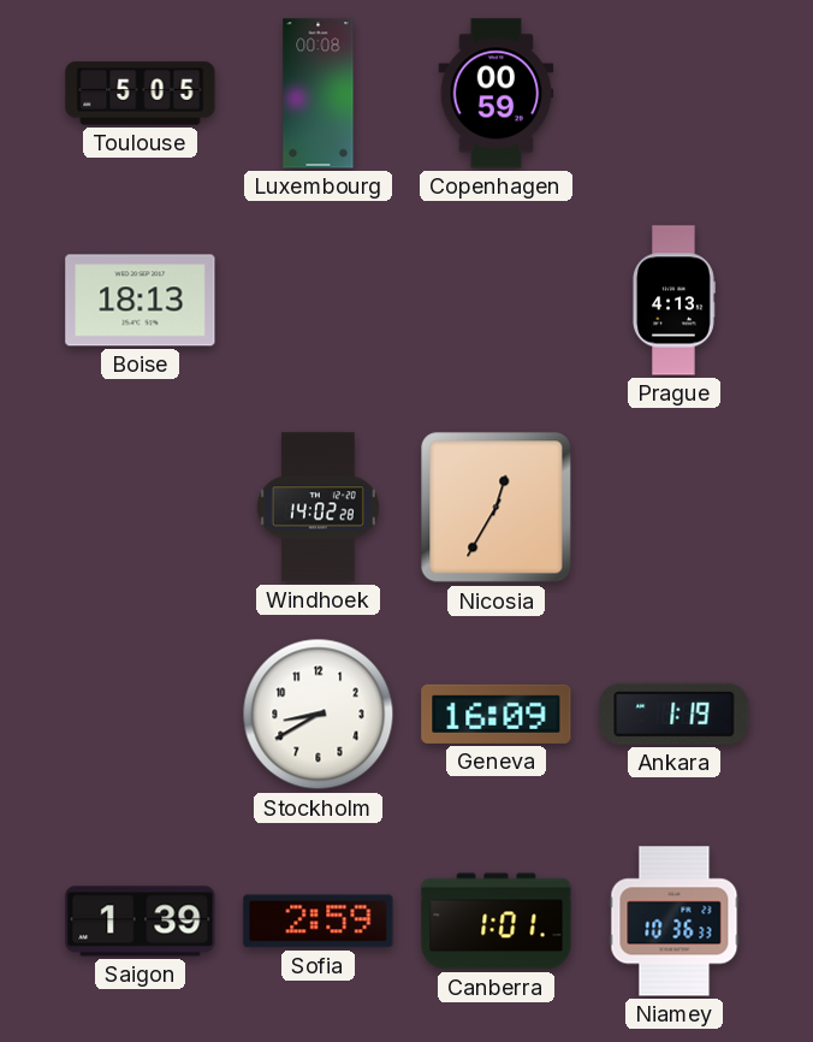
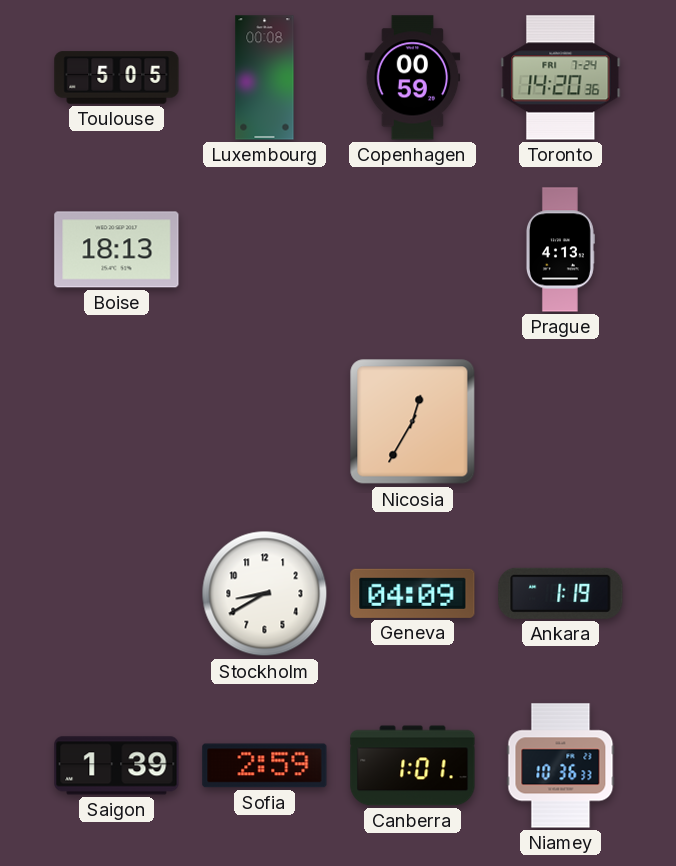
Toronto: none -> 14:20
Windhoek: 14:02 -> none
Geneva: 16:09 -> 04:09
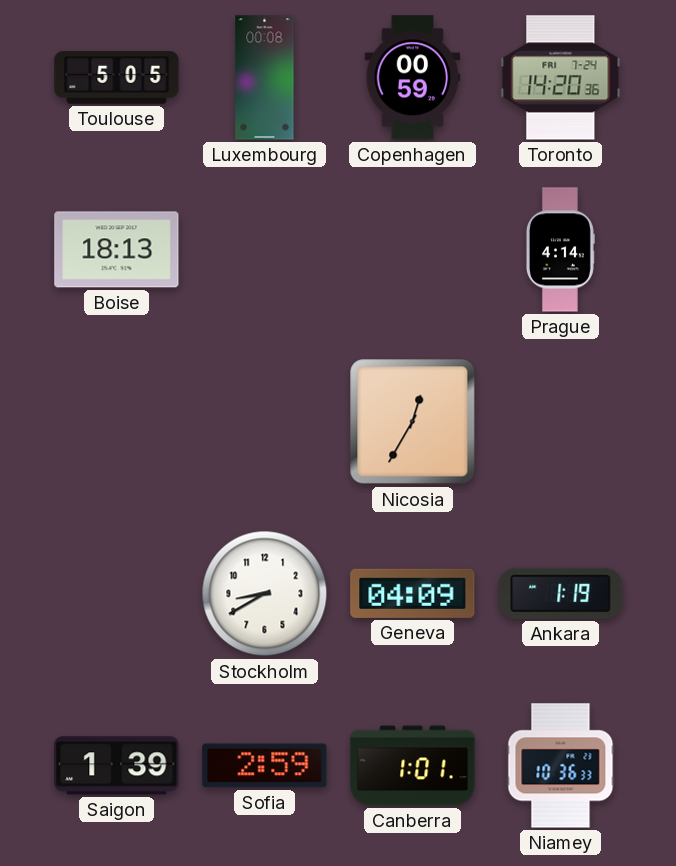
Prague: 4:13 -> 4:14
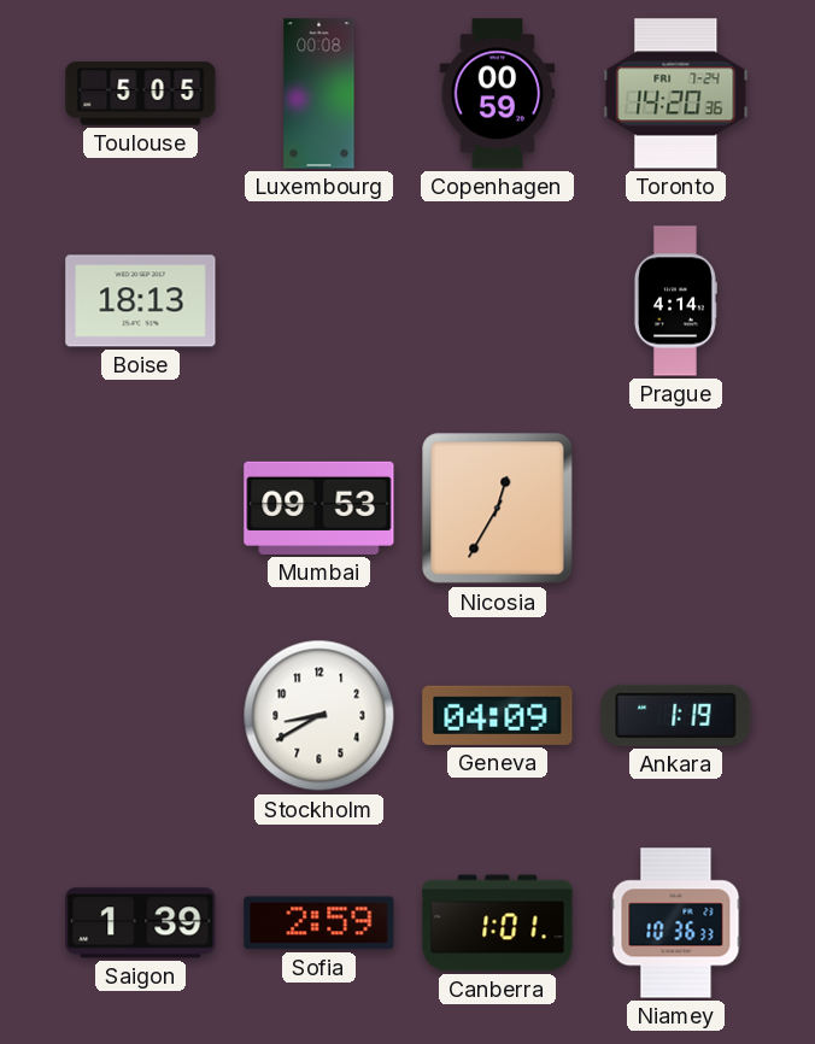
Mumbai: none -> 09:53
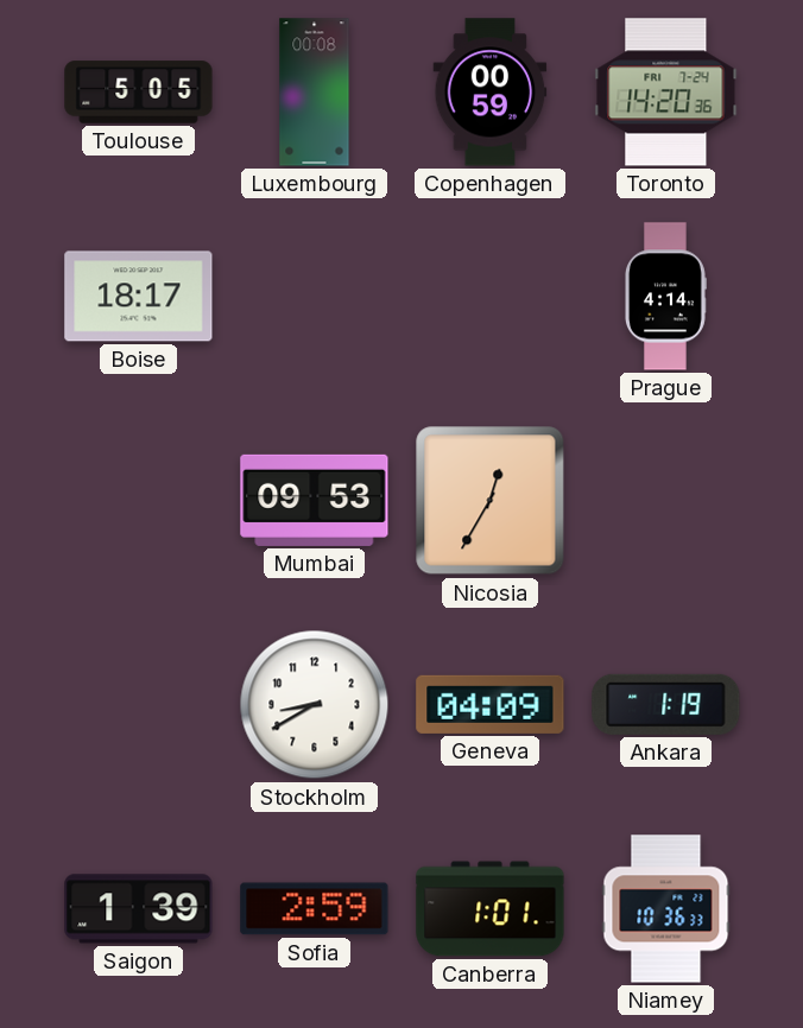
Boise: 18:13 -> 18:17
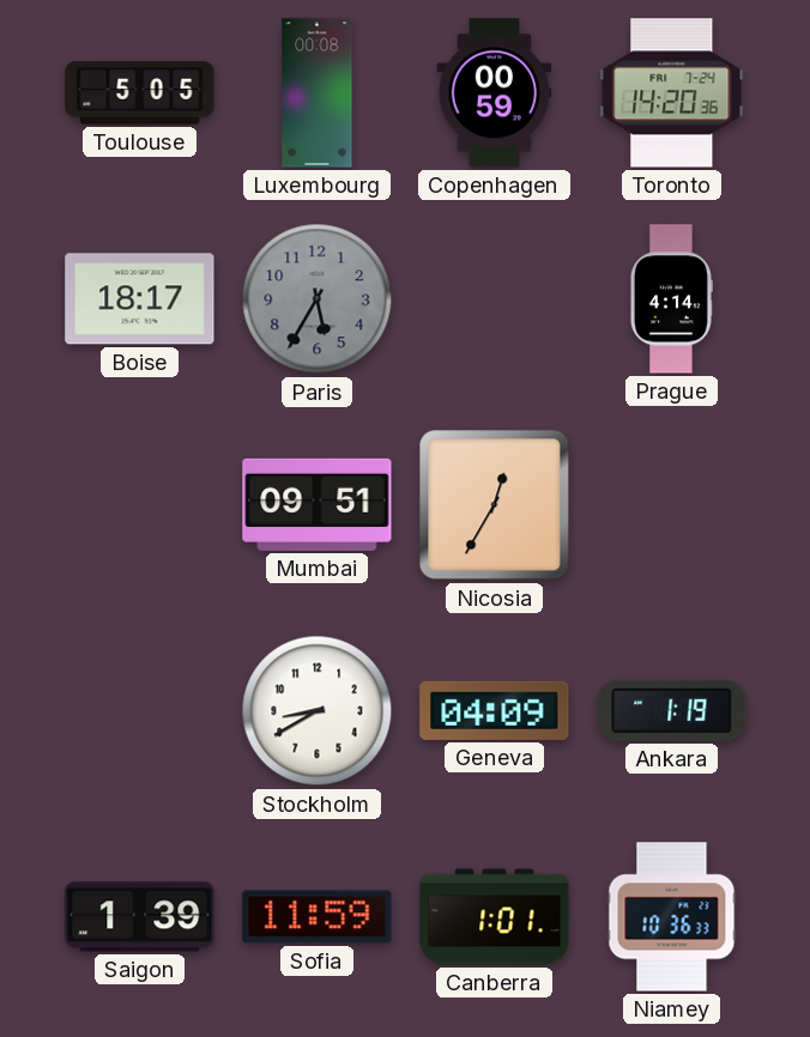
Paris: none -> 5:35
Mumbai: 09:53 -> 09:51
Sofia: 2:59 -> 11:59
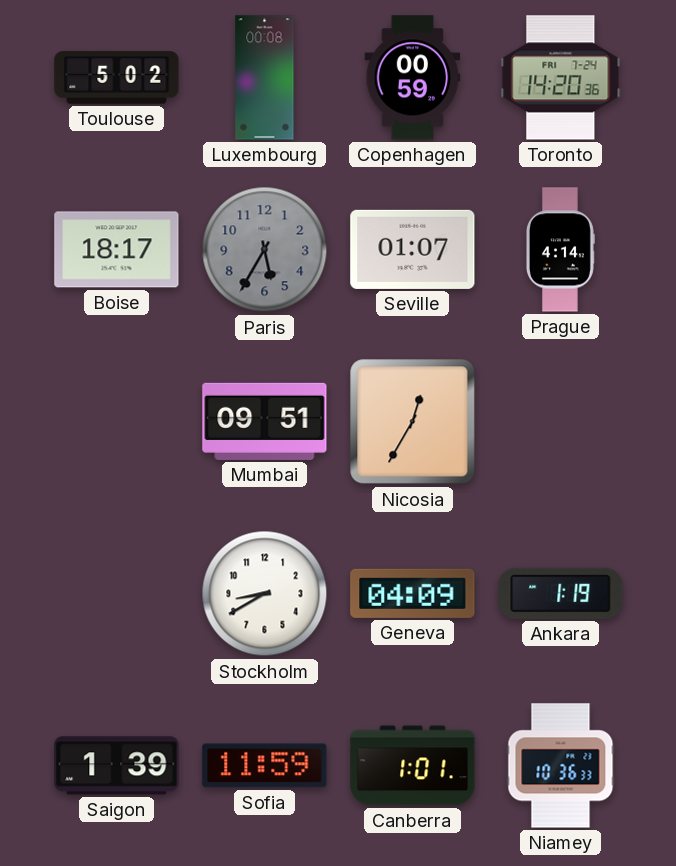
Toulouse: 5:05 -> 5:02
Seville: none -> 01:07
